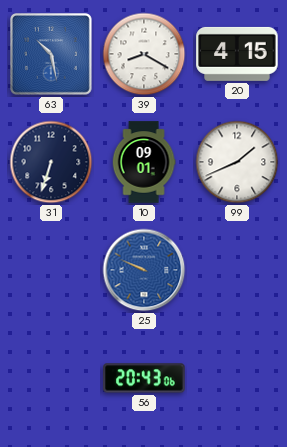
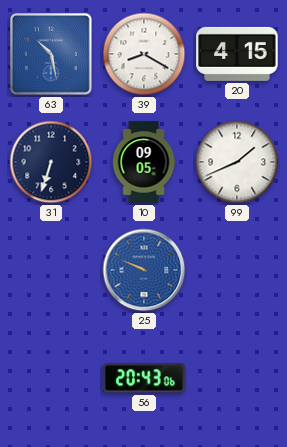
10: 09:01 -> 09:05
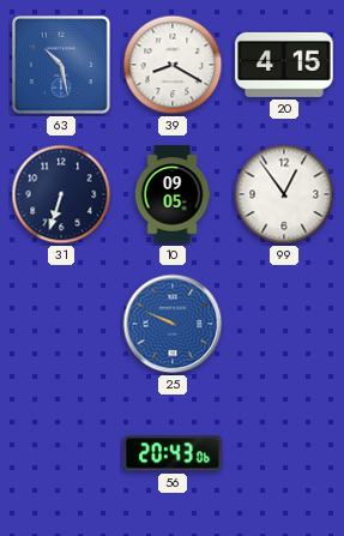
99: 1:41 -> 12:54
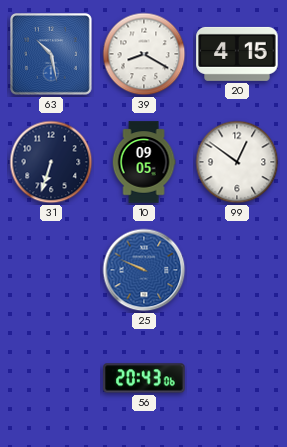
99: 12:54 -> 12:51
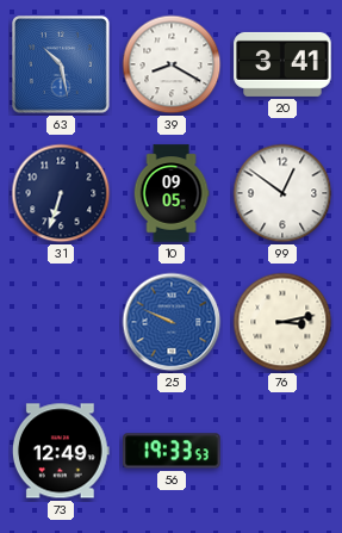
20: 4:15 -> 3:41
76: none -> 3:13
73: none -> 12:49
56: 20:43 -> 19:33
